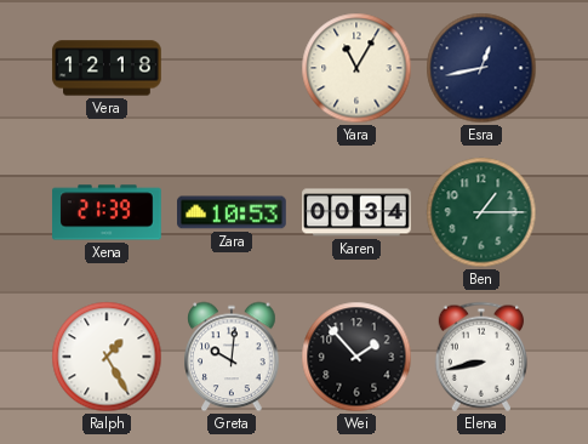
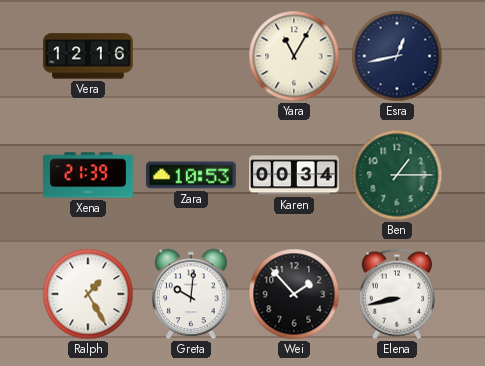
Vera: 12:18 -> 12:16
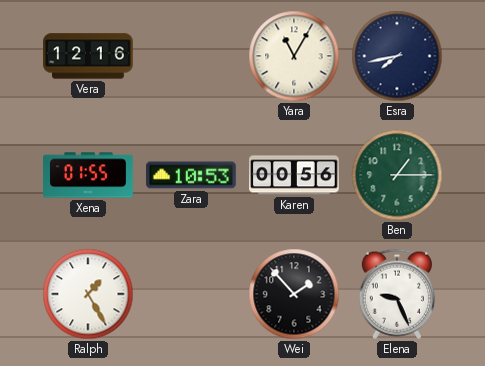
Esra: 12:43 -> 7:43
Xena: 21:39 -> 01:55
Karen: 00:34 -> 00:56
Greta: 10:01 -> none
Elena: 8:43 -> 9:26
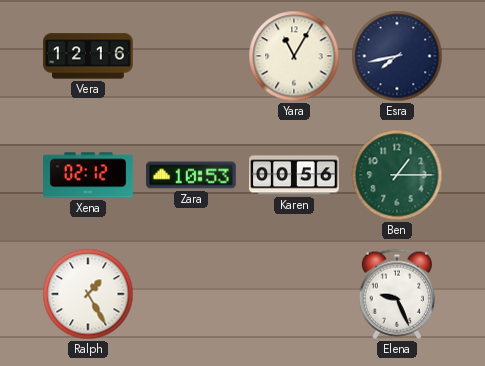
Xena: 01:55 -> 02:12
Wei: 1:53 -> none
